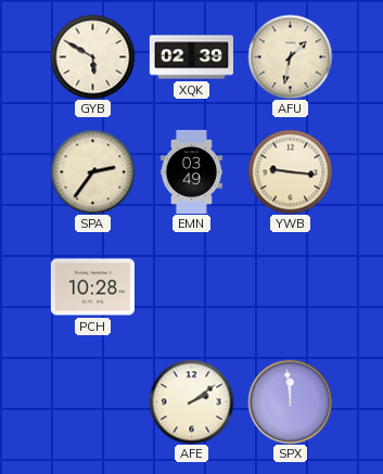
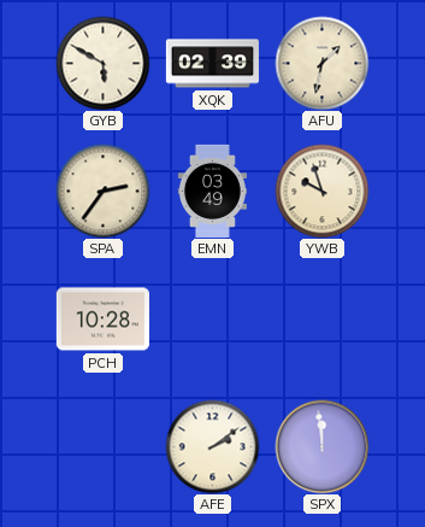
YWB: 9:16 -> 9:57
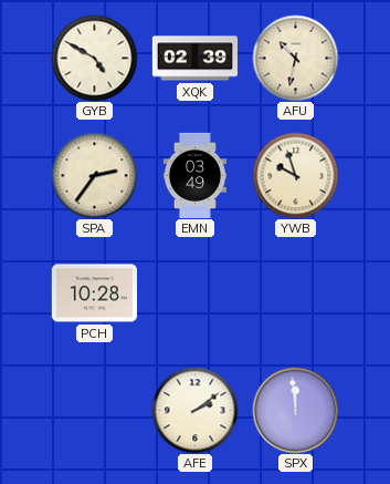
GYB: 5:50 -> 4:50
AFU: 1:32 -> 10:32
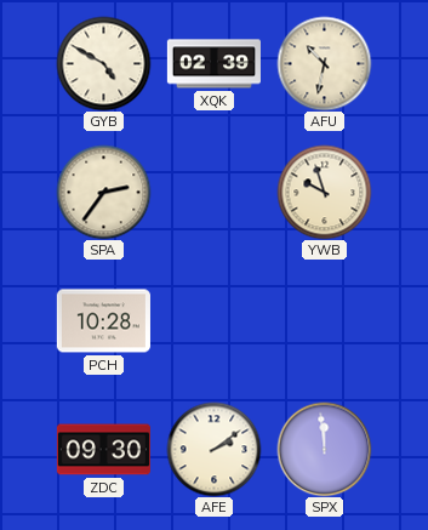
EMN: 03:49 -> none
ZDC: none -> 09:30
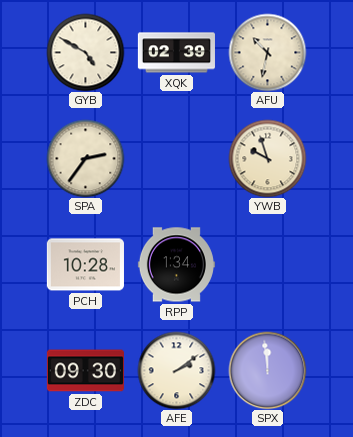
RPP: none -> 1:34
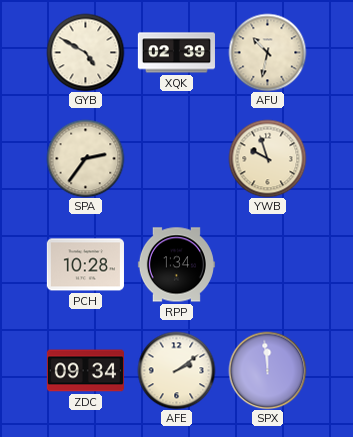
ZDC: 09:30 -> 09:34
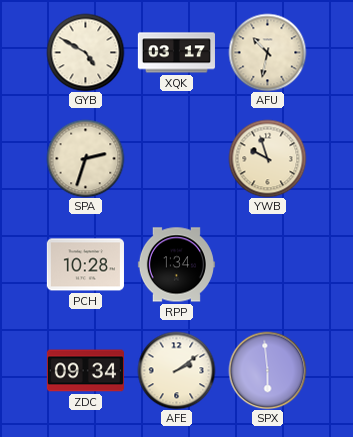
XQK: 02:39 -> 03:17
SPA: 2:36 -> 2:33
SPX: 11:59 -> 5:59
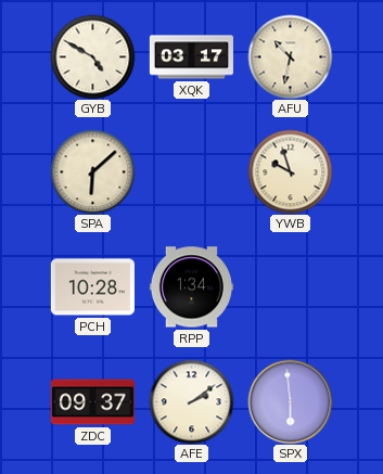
SPA: 2:33 -> 6:08
ZDC: 09:34 -> 09:37
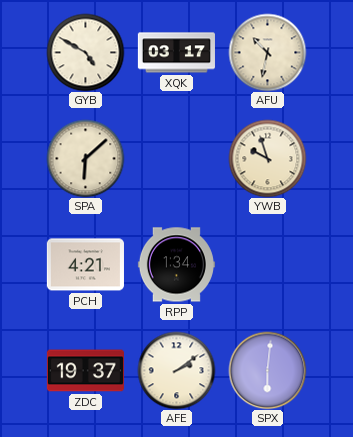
PCH: 10:28 -> 4:21
ZDC: 09:37 -> 19:37
SPX: 5:59 -> 6:01
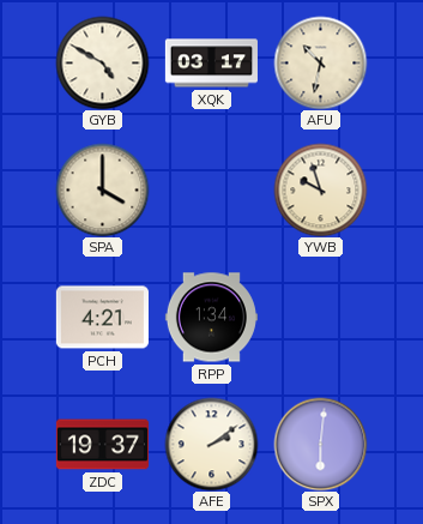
SPA: 6:08 -> 4:00
